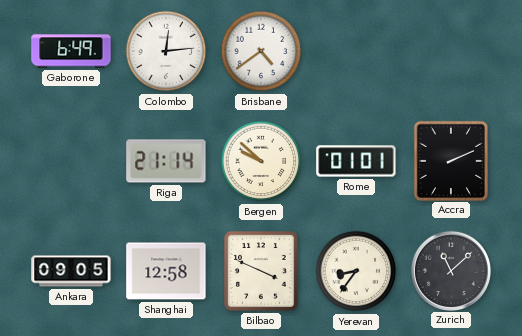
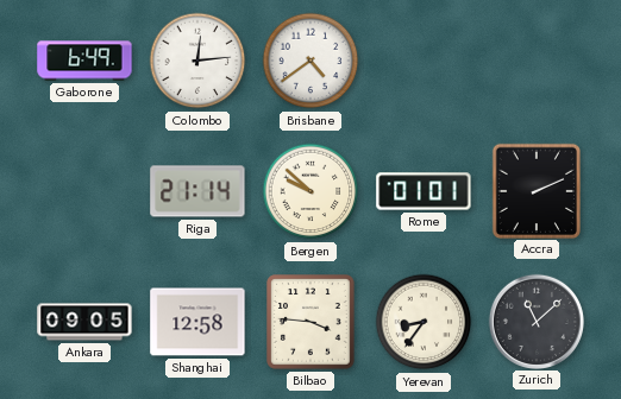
Bilbao: 3:49 -> 3:46
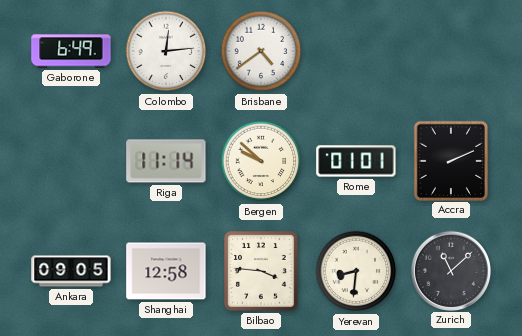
Riga: 21:14 -> 11:14
Yerevan: 8:36 -> 8:31
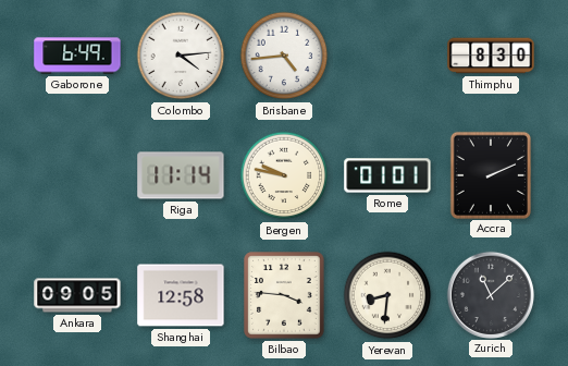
Colombo: 12:14 -> 4:14
Brisbane: 4:39 -> 4:44
Thimphu: none -> 8:30
Bergen: 9:52 -> 9:47
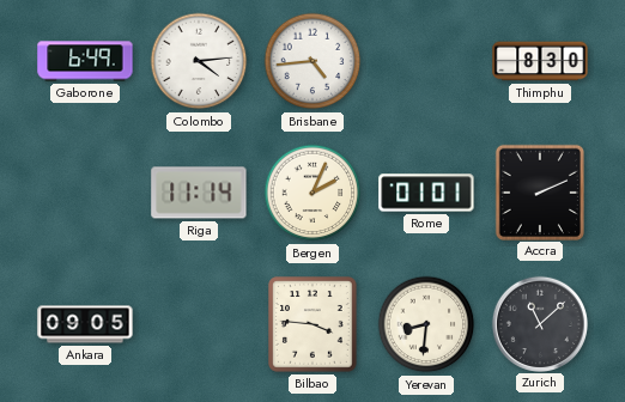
Bergen: 9:47 -> 2:04
Shanghai: 12:58 -> none
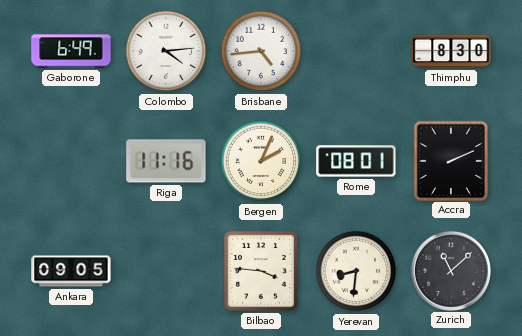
Riga: 11:14 -> 11:16
Rome: 01:01 -> 08:01
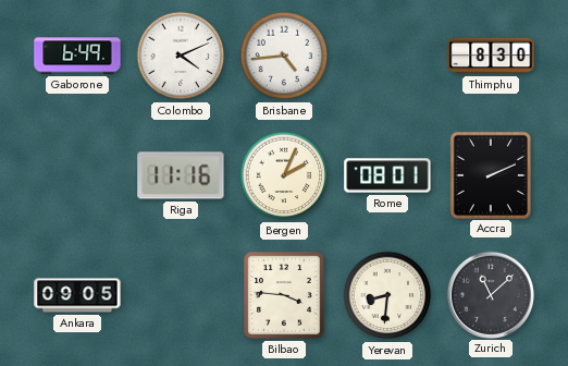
Colombo: 4:14 -> 4:11
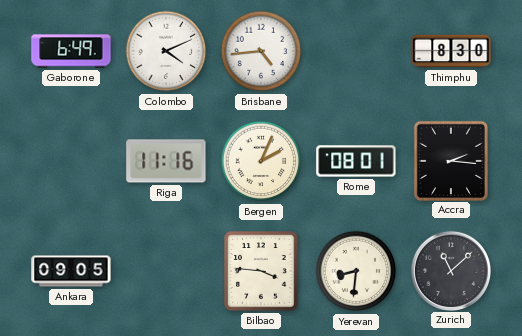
Accra: 2:11 -> 2:16
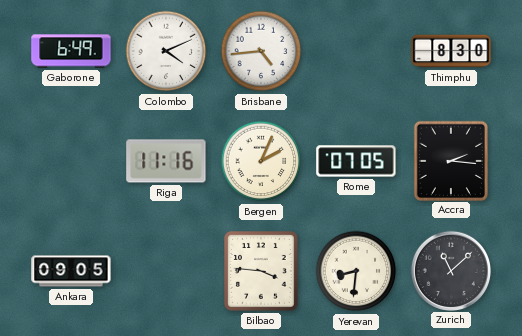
Rome: 08:01 -> 07:05
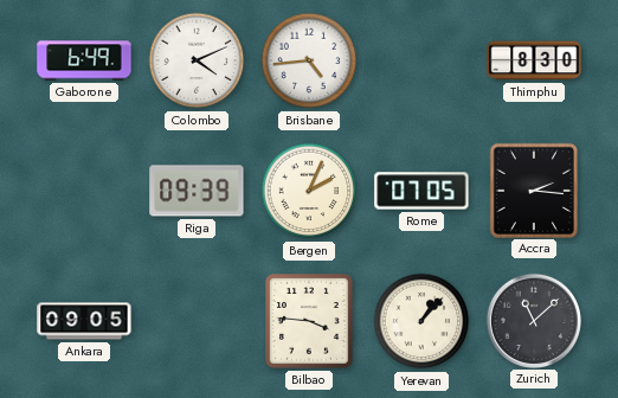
Riga: 11:16 -> 09:39
Yerevan: 8:31 -> 1:07
